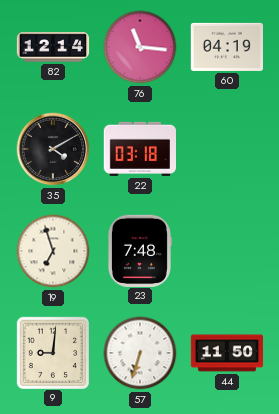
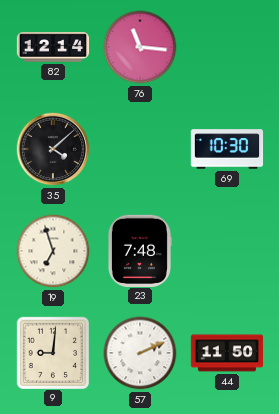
60: 04:19 -> none
35: 4:10 -> 4:08
22: 03:18 -> none
69: none -> 10:30
57: 6:33 -> 2:11
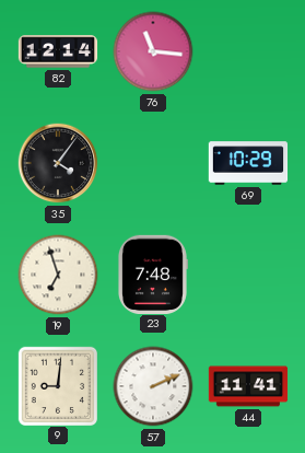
35: 4:08 -> 4:06
69: 10:30 -> 10:29
44: 11:50 -> 11:41
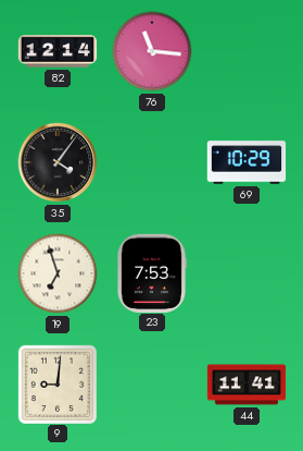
23: 7:48 -> 7:53
57: 2:11 -> none
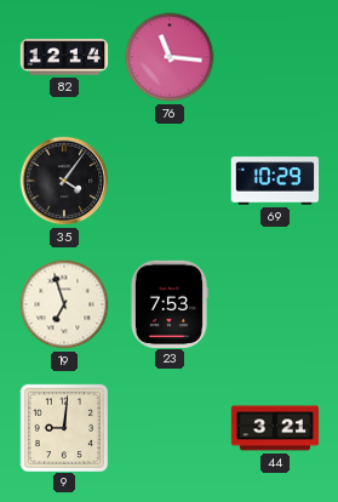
44: 11:41 -> 3:21
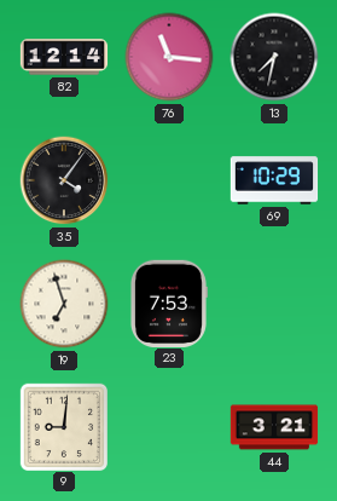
13: none -> 7:32
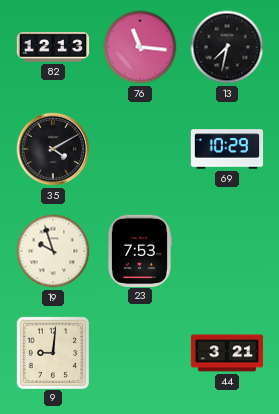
82: 12:14 -> 12:13
35: 4:06 -> 4:10
19: 6:57 -> 9:57
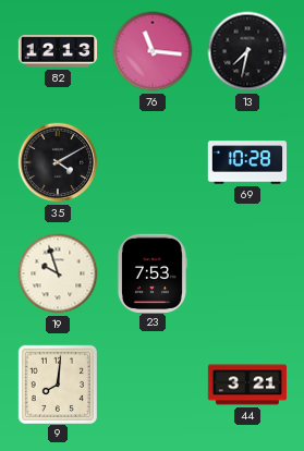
69: 10:29 -> 10:28
9: 9:01 -> 8:01
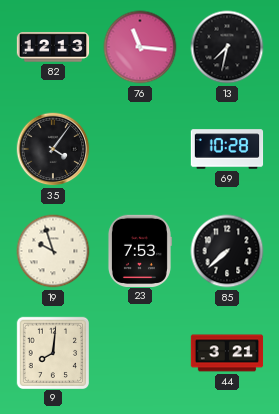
35: 4:10 -> 4:06
85: none -> 7:38
